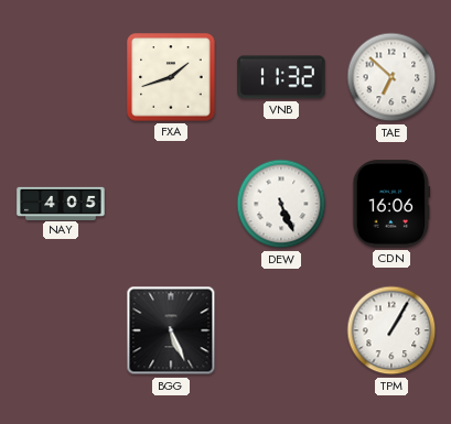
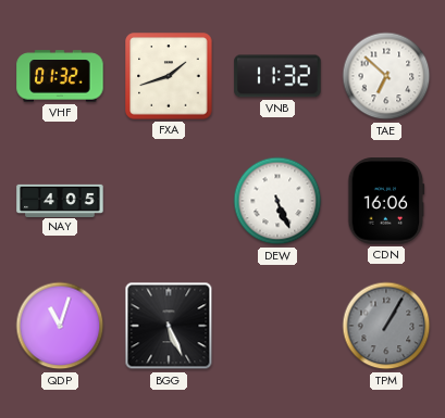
VHF: none -> 01:32
QDP: none -> 11:03
TPM dial: white -> grey
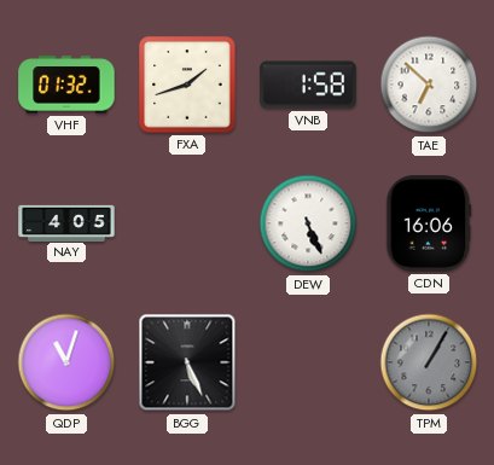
VNB: 11:32 -> 1:58
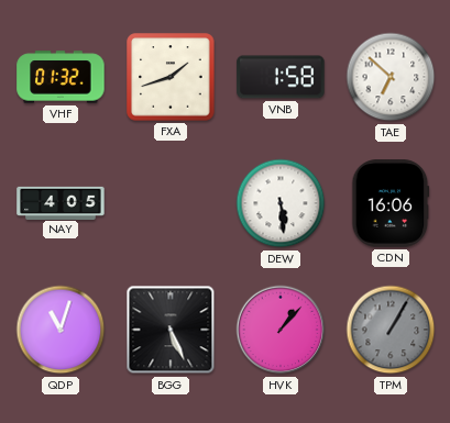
DEW: 5:26 -> 5:29
HVK: none -> 1:07
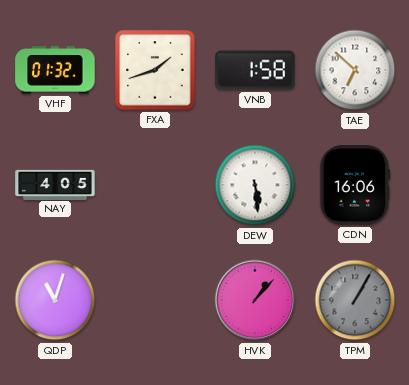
BGG: 5:26 -> none
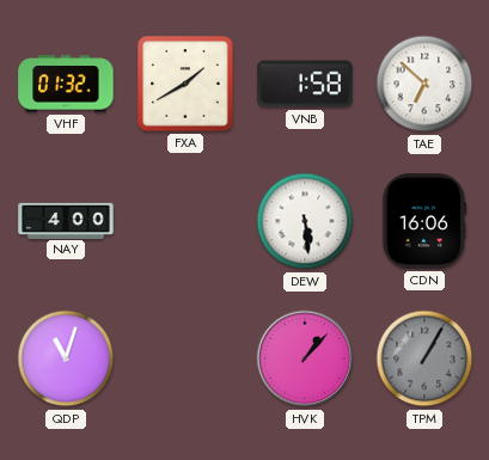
FXA: 1:42 -> 1:40
NAY: 4:05 -> 4:00
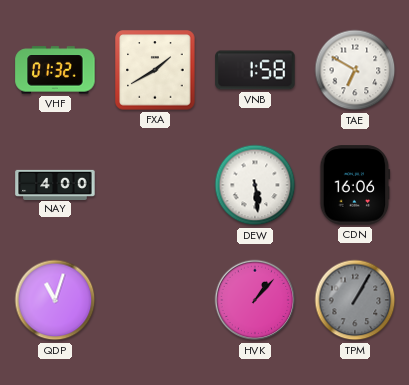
TAE: 6:52 -> 6:50
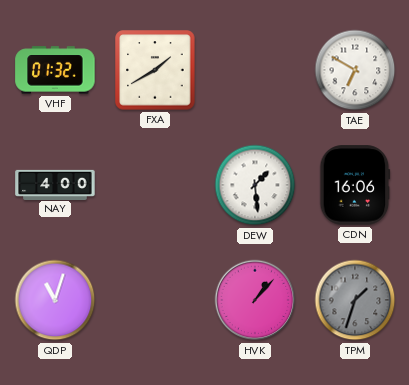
VNB: 1:58 -> none
DEW: 5:29 -> 1:29
TPM: 1:05 -> 1:33
